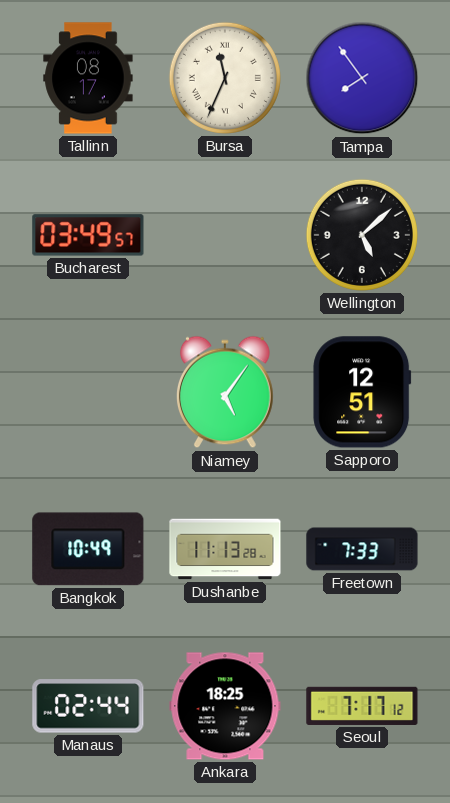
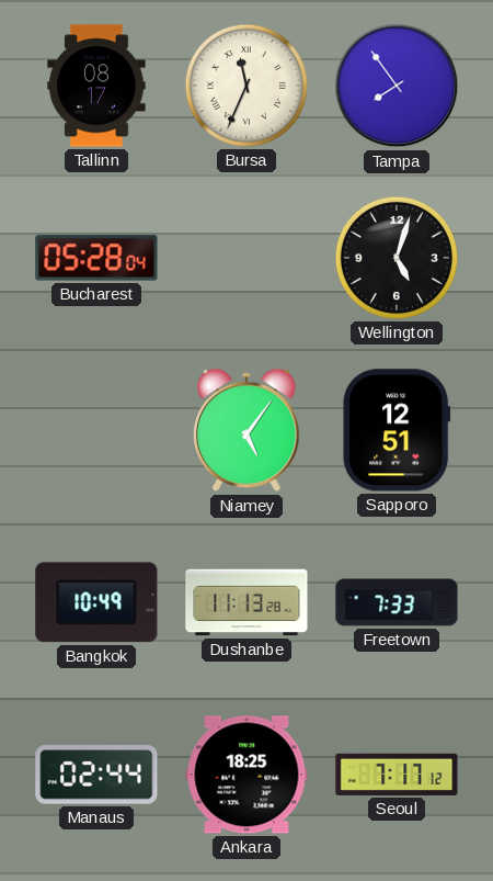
Bucharest: 03:49 -> 05:28
Wellington: 5:08 -> 5:03
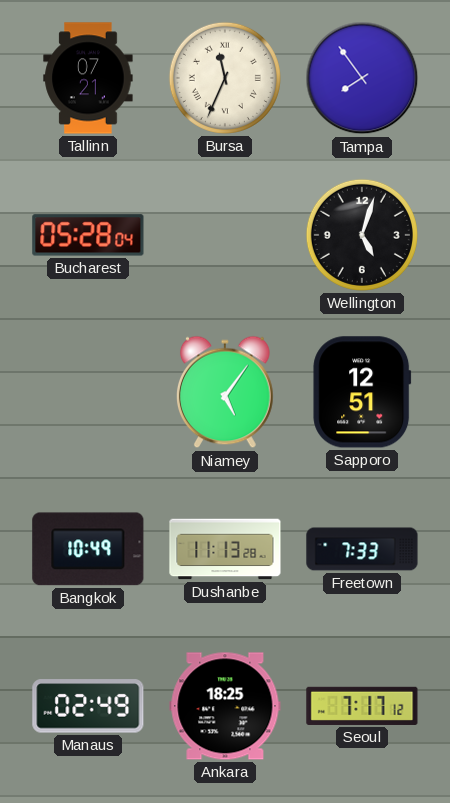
Tallinn: 08:17 -> 07:21
Manaus: 02:44 -> 02:49
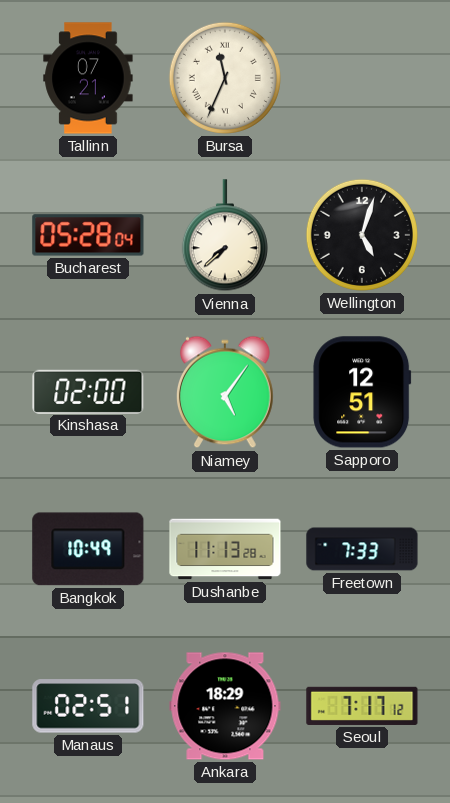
Tampa: 7:54 -> none
Vienna: none -> 7:38
Kinshasa: none -> 02:00
Manaus: 02:49 -> 02:51
Ankara: 18:25 -> 18:29
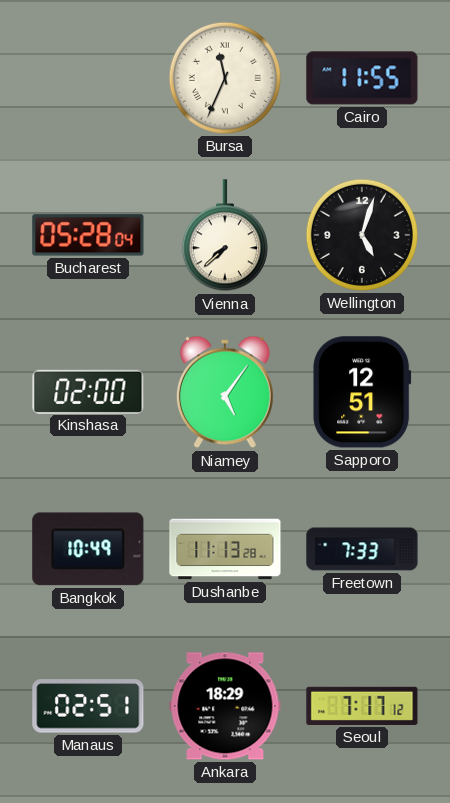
Tallinn: 07:21 -> none
Cairo: none -> 11:55
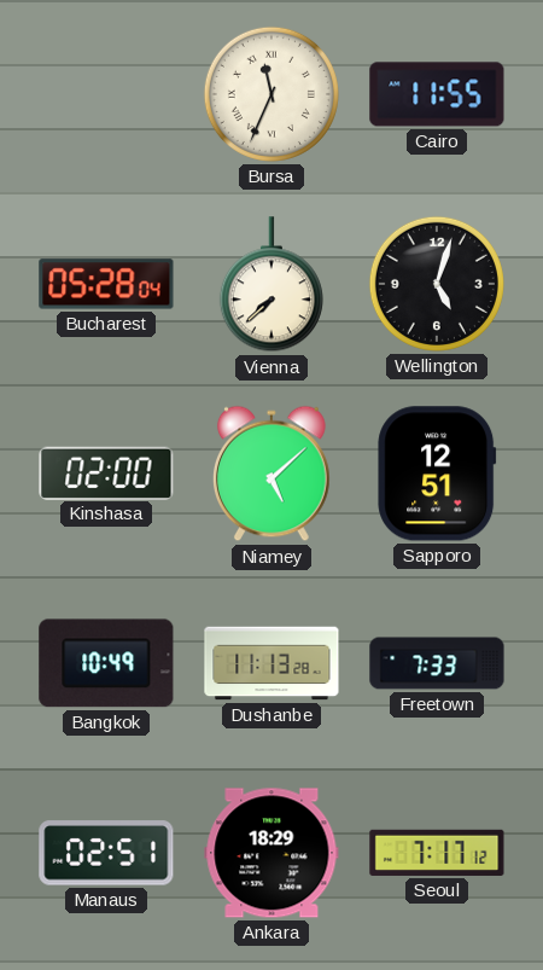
Niamey: 5:06 -> 5:08
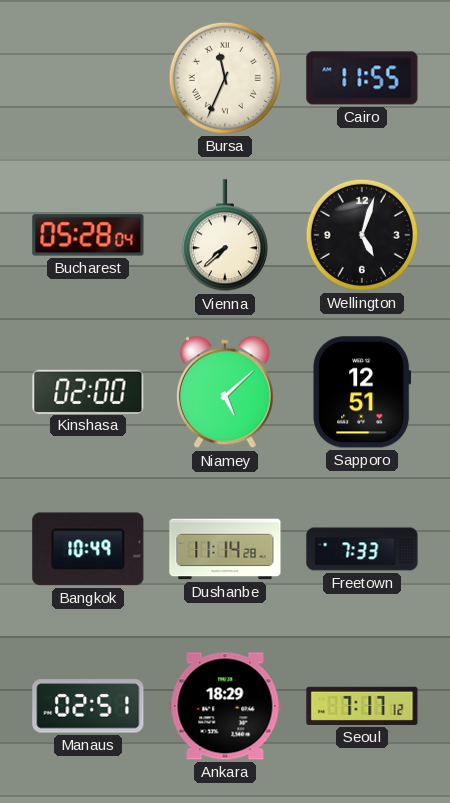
Dushanbe: 11:13 -> 11:14
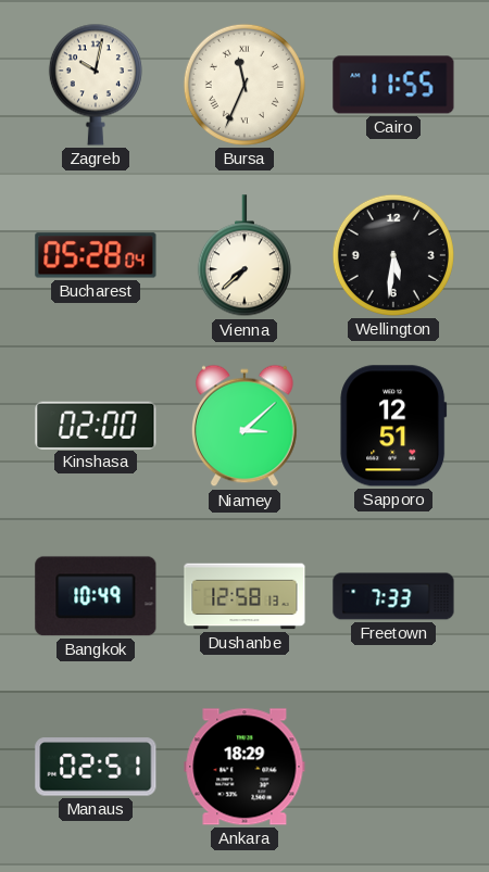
Zagreb: none -> 10:02
Wellington: 5:03 -> 5:31
Niamey: 5:08 -> 3:08
Dushanbe: 11:14 -> 12:58
Seoul: 7:17 -> none
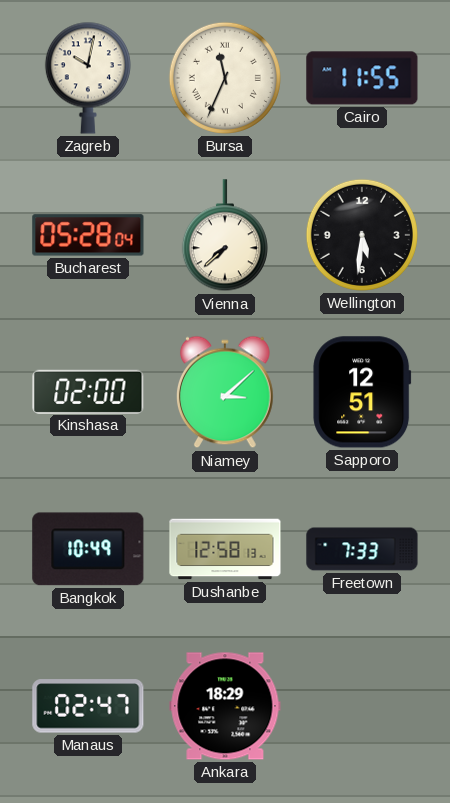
Manaus: 02:51 -> 02:47
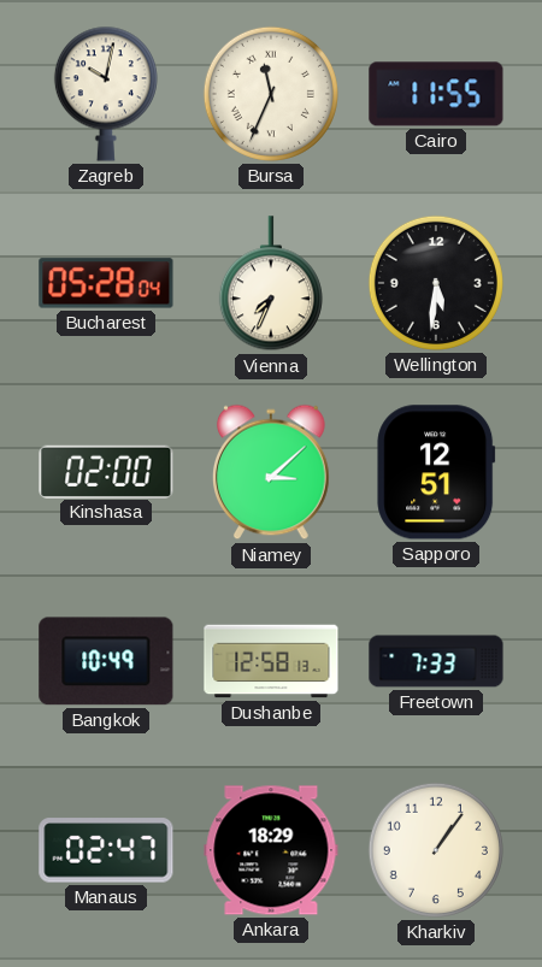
Vienna: 7:38 -> 7:34
Kharkiv: none -> 1:06
